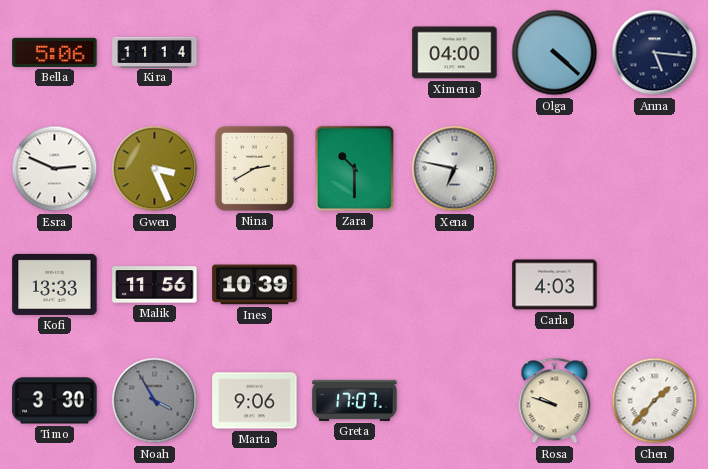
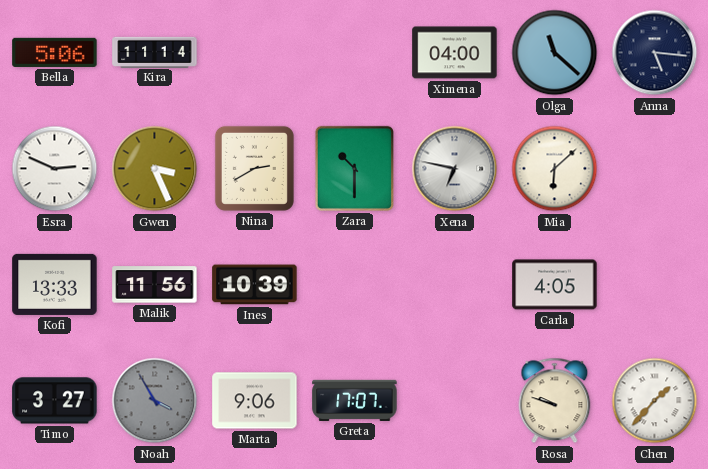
Olga: 4:22 -> 11:22
Mia: none -> 6:08
Carla: 4:03 -> 4:05
Timo: 3:30 -> 3:27
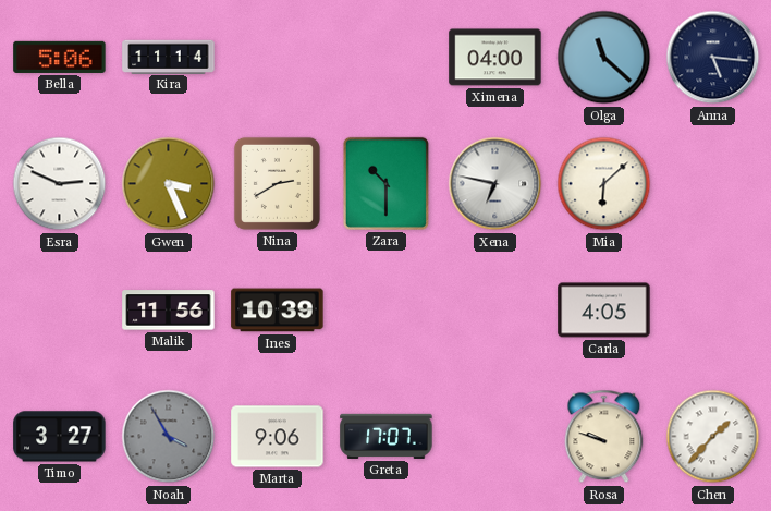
Kofi: 13:33 -> none
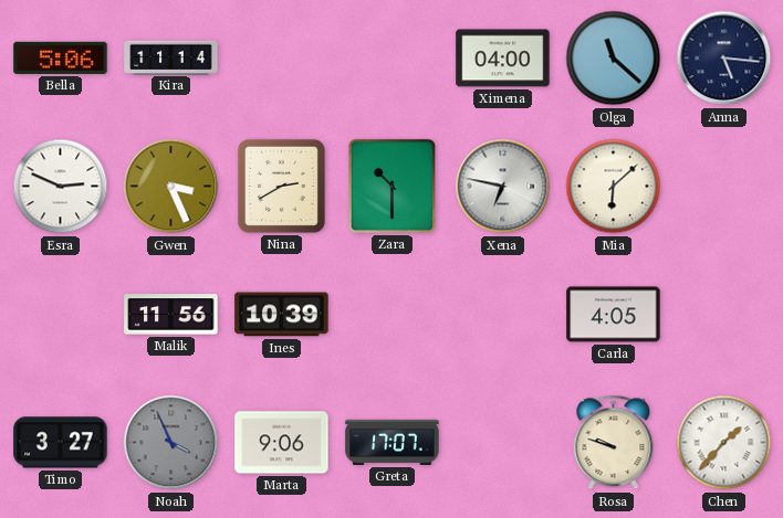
Noah: 3:55 -> 3:56
